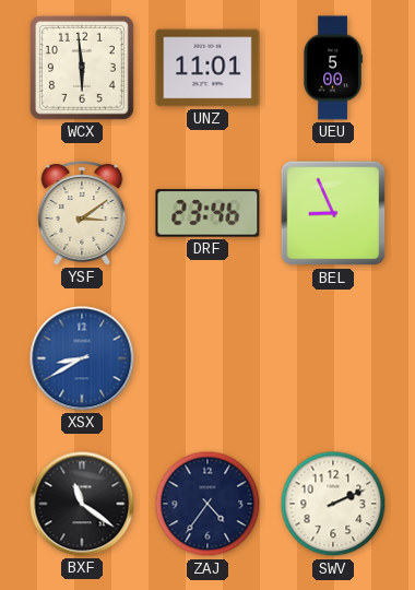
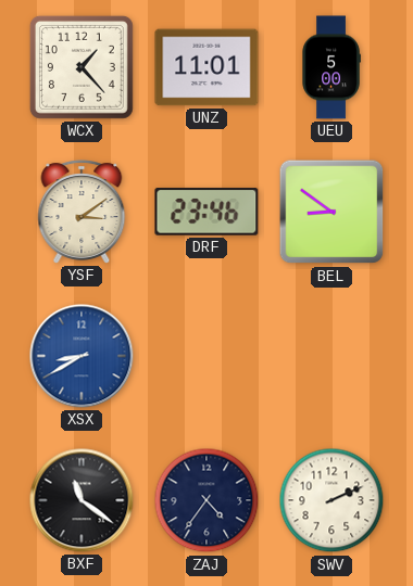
WCX: 5:59 -> 1:23
BEL: 8:56 -> 8:51
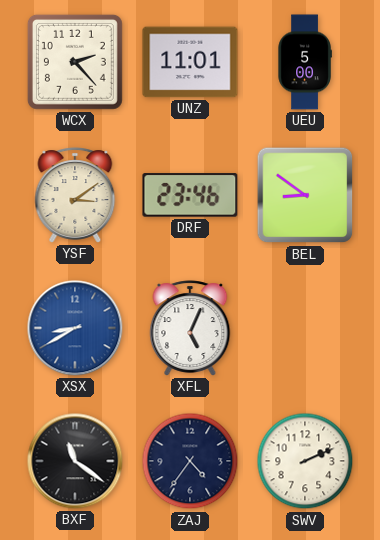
WCX: 1:23 -> 2:23
XFL: none -> 5:04
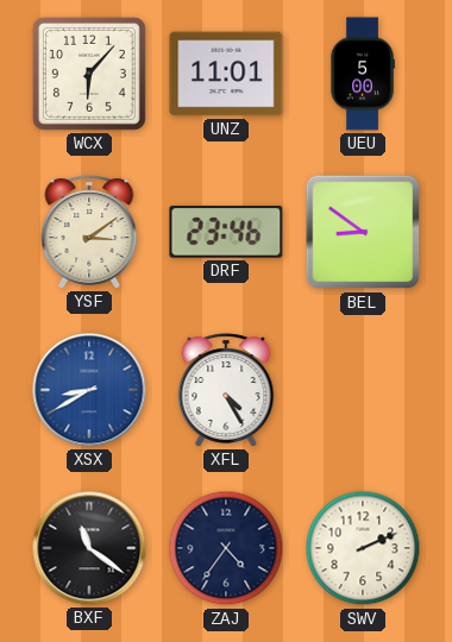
WCX: 2:23 -> 6:07
XFL: 5:04 -> 4:25
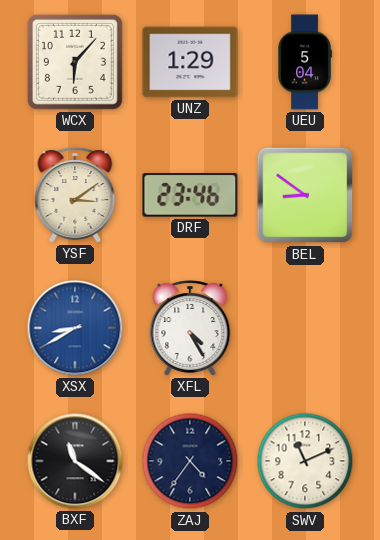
UNZ: 11:01 -> 1:29
UEU: 5:00 -> 5:04
SWV: 2:11 -> 11:11
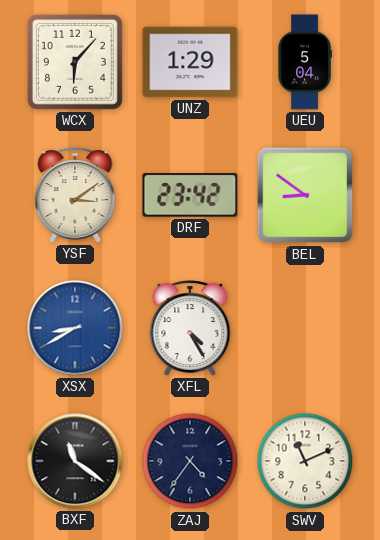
DRF: 23:46 -> 23:42
